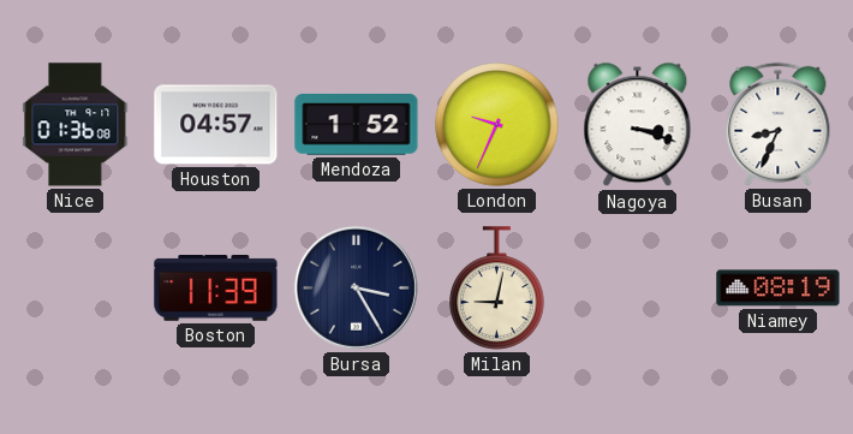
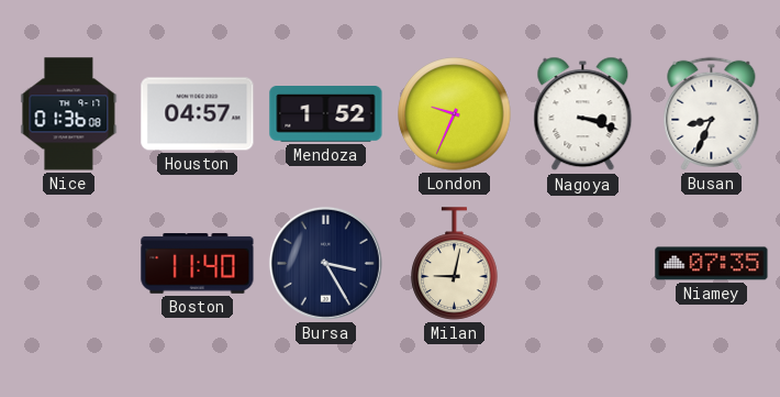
Boston: 11:39 -> 11:40
Niamey: 08:19 -> 07:35
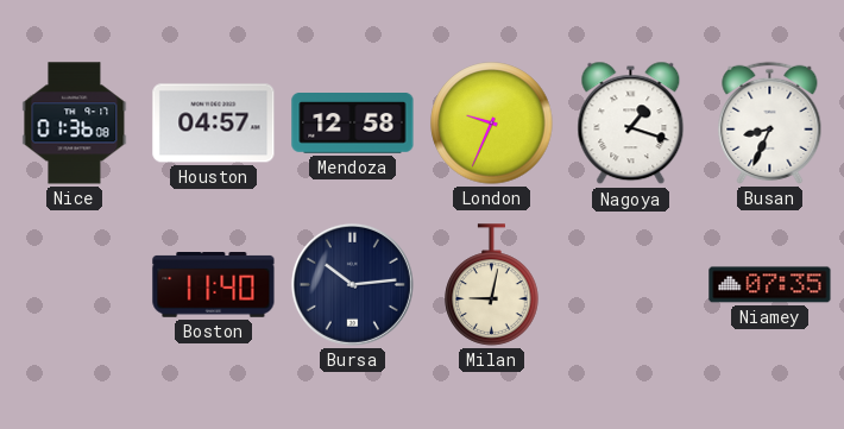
Mendoza: 1:52 -> 12:58
Nagoya: 3:18 -> 1:18
Bursa: 3:25 -> 10:14
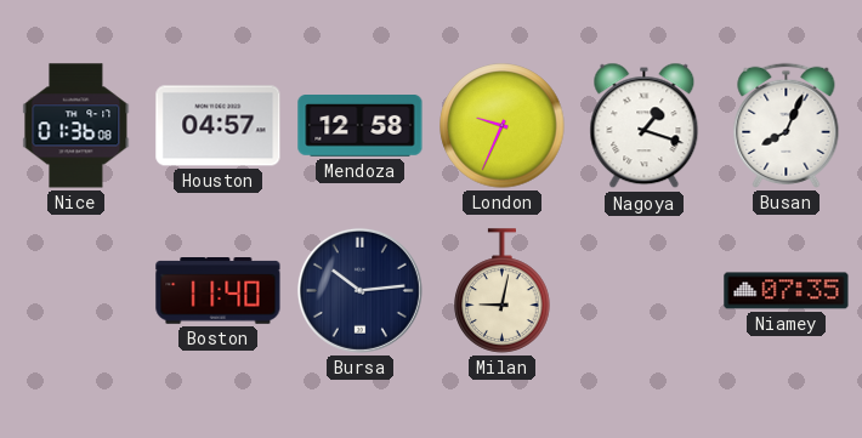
Busan: 8:34 -> 8:04
